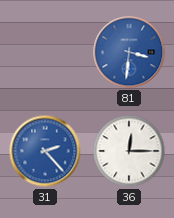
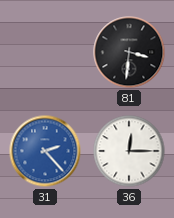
81 dial: blue -> black
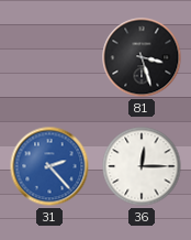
81: 3:31 -> 3:27
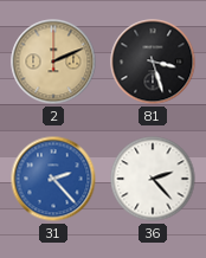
2: none -> 2:11
36: 12:15 -> 2:23
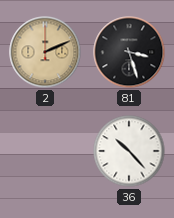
31: 2:23 -> none
36: 2:23 -> 10:23
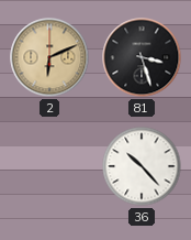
2: 2:11 -> 6:11
